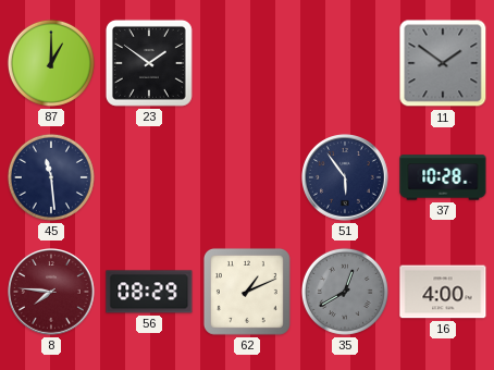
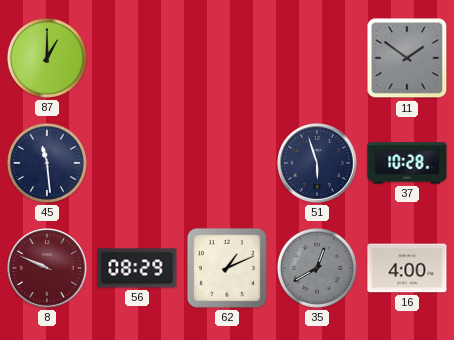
23: 1:51 -> none
51: 5:54 -> 5:57
8: 7:46 -> 9:49
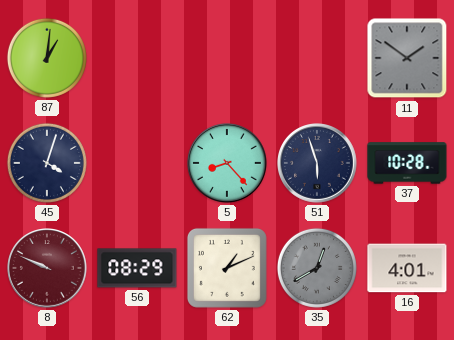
87: 1:00 -> 1:01
45: 11:29 -> 4:03
5: none -> 8:23
16: 4:00 -> 4:01
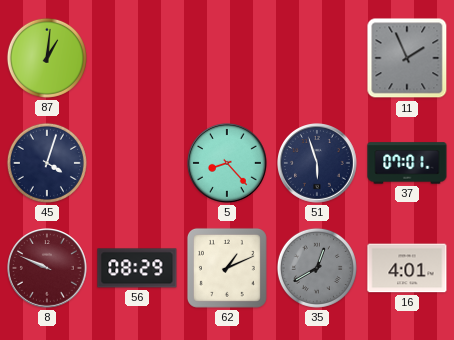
11: 1:51 -> 1:56
37: 10:28 -> 07:01
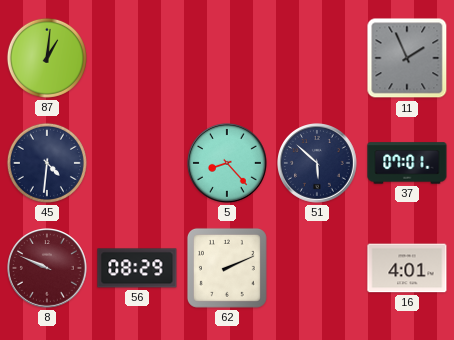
45: 4:03 -> 4:31
51: 5:57 -> 5:52
62: 1:11 -> 2:11
35: 12:40 -> none
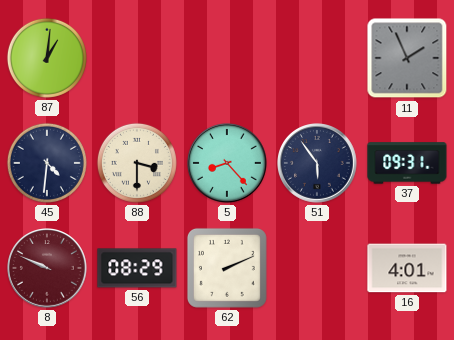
88: none -> 3:30
51: 5:52 -> 5:54
37: 07:01 -> 09:31
